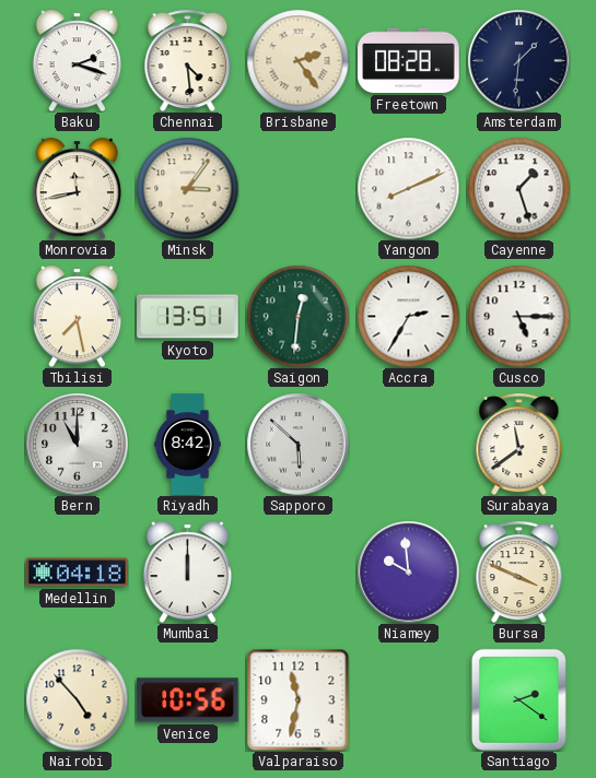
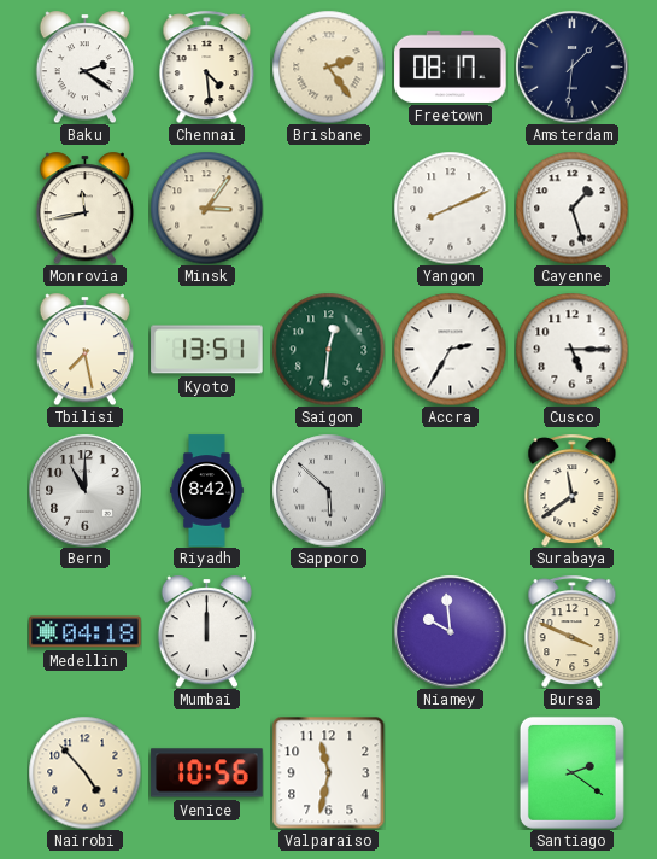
Baku: 2:18 -> 2:21
Freetown: 08:28 -> 08:17
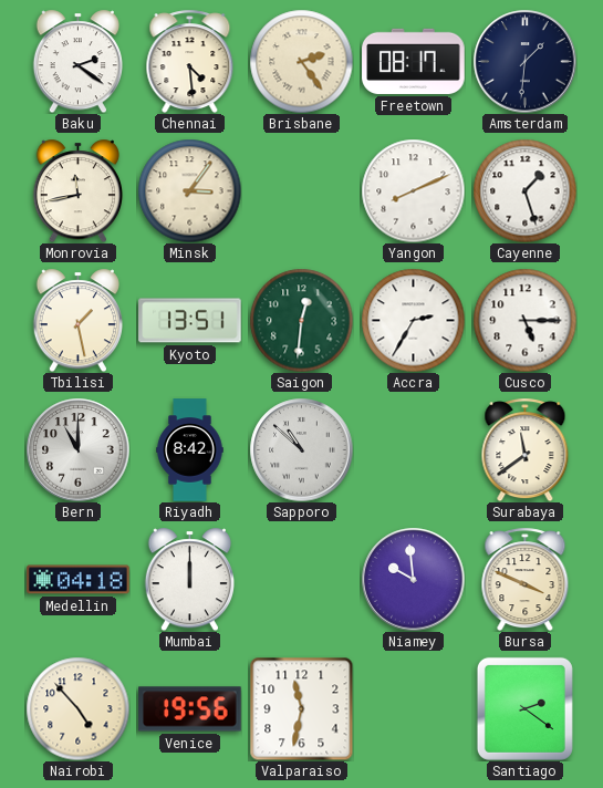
Tbilisi: 7:28 -> 1:28
Sapporo: 5:52 -> 10:52
Venice: 10:56 -> 19:56
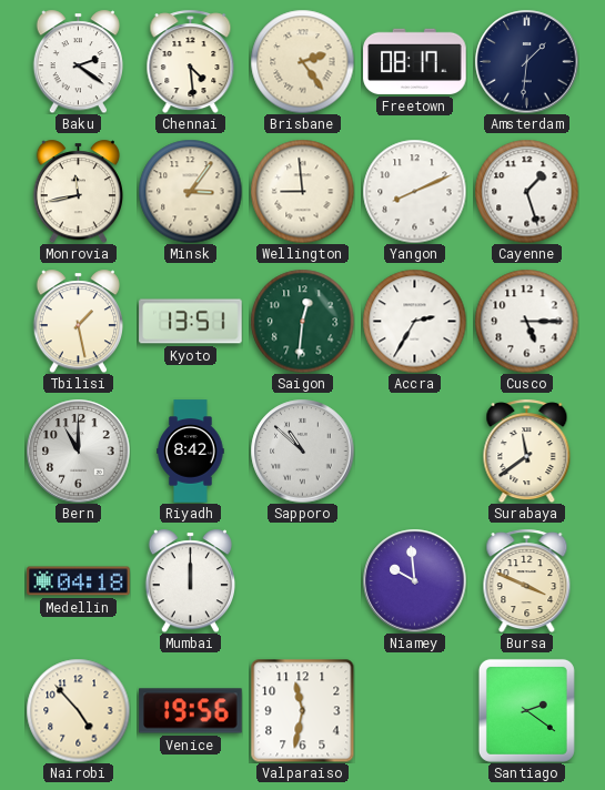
Wellington: none -> 8:59
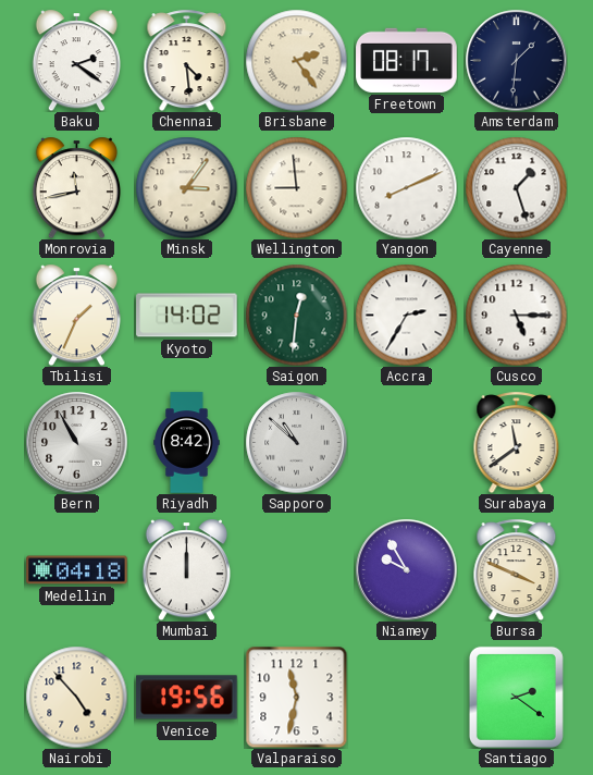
Tbilisi: 1:28 -> 1:34
Kyoto: 13:51 -> 14:02
Bern: 11:00 -> 10:55
Niamey: 9:59 -> 9:55
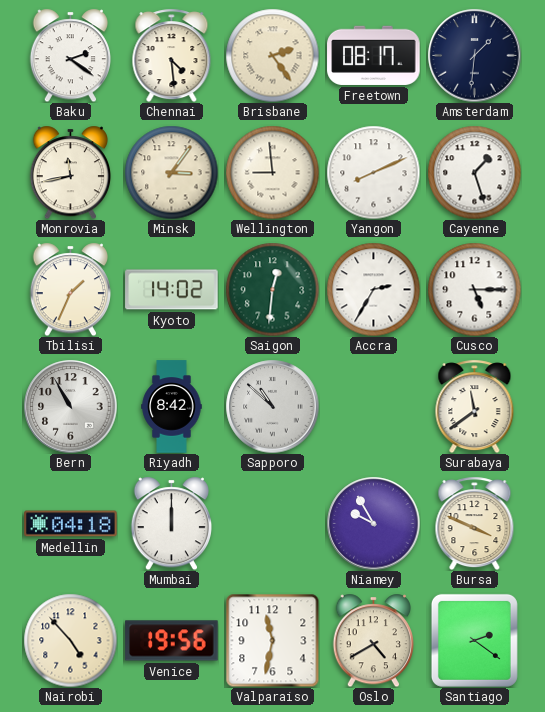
Oslo: none -> 4:40
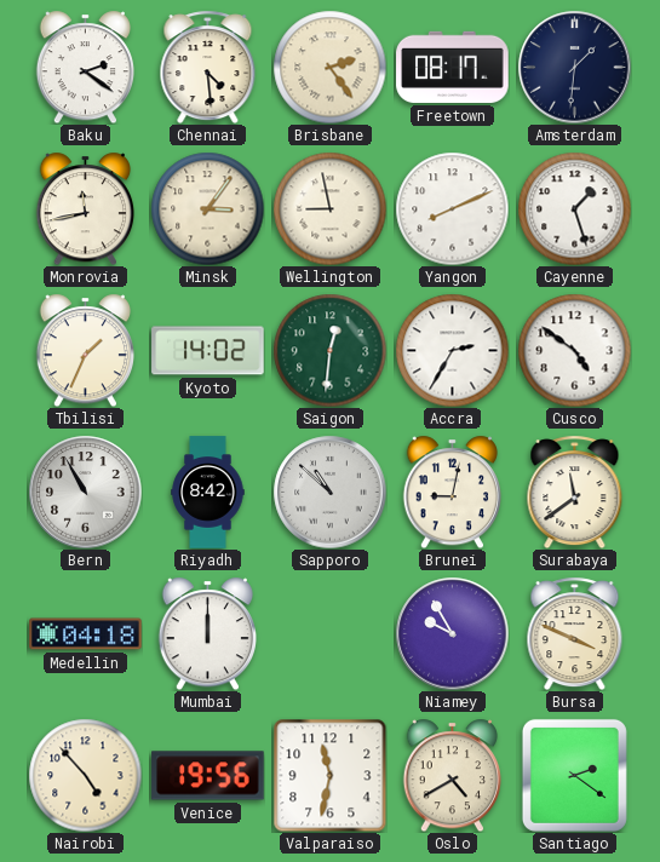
Wellington: 8:59 -> 8:58
Cusco: 5:15 -> 4:51
Brunei: none -> 9:02
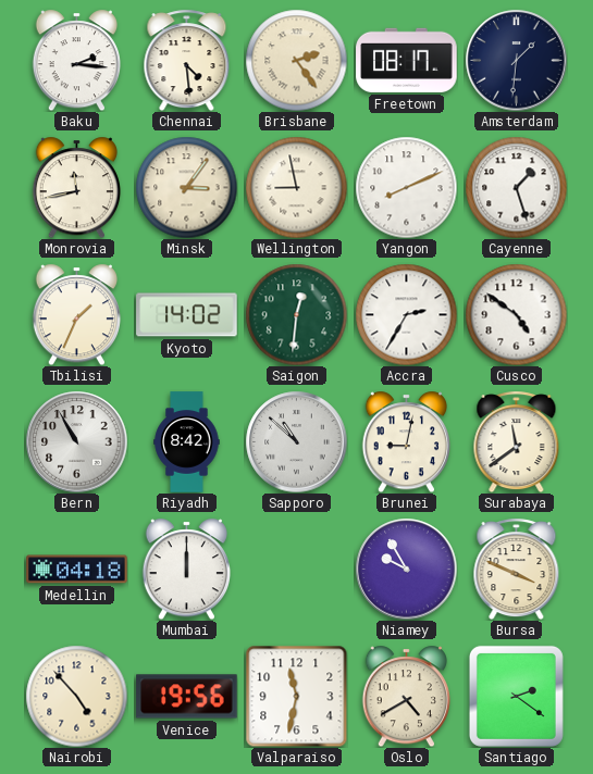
Baku: 2:21 -> 2:16
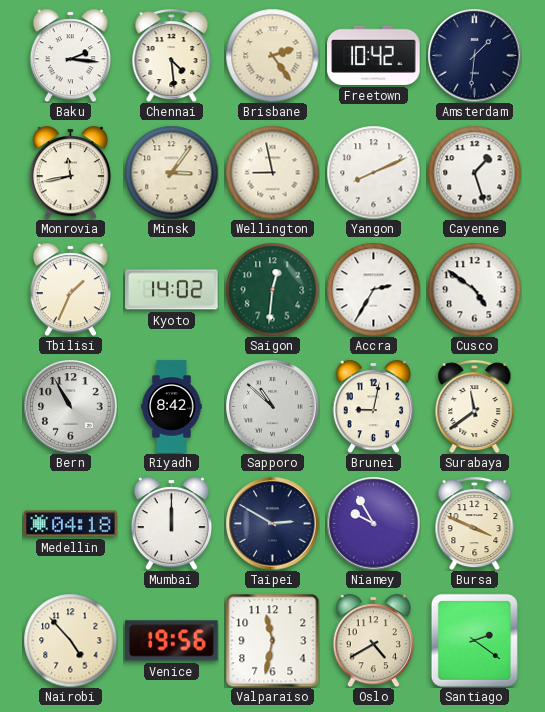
Freetown: 08:17 -> 10:42
Taipei: none -> 2:50
